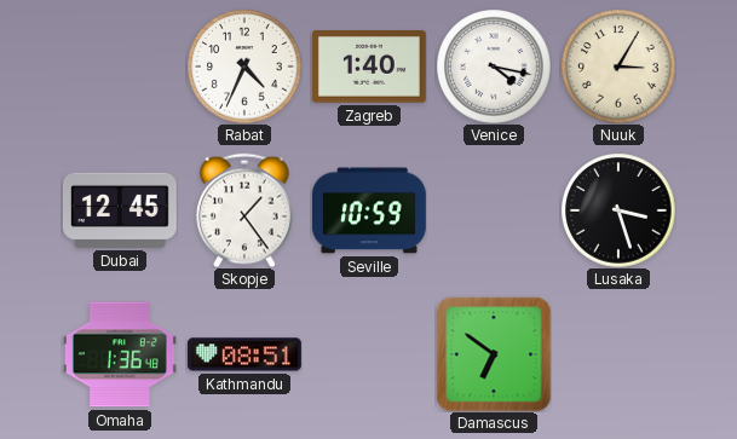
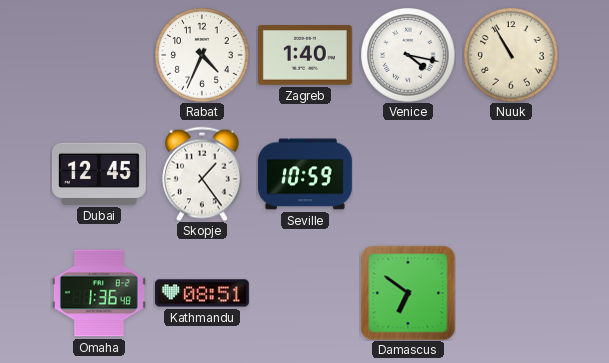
Nuuk: 3:05 -> 10:55
Lusaka: 3:27 -> none
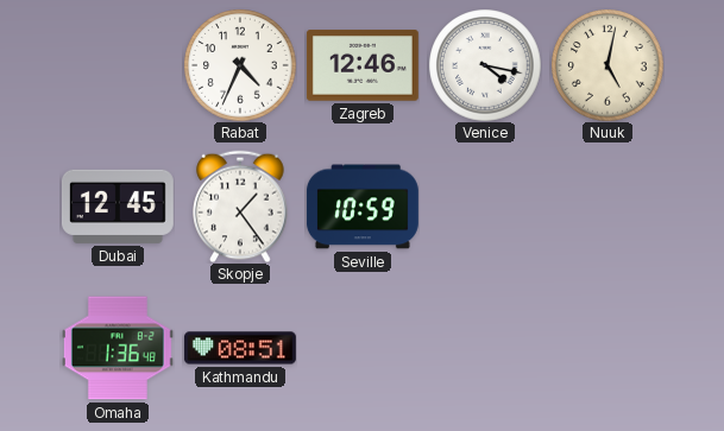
Zagreb: 1:40 -> 12:46
Nuuk: 10:55 -> 5:02
Damascus: 6:51 -> none
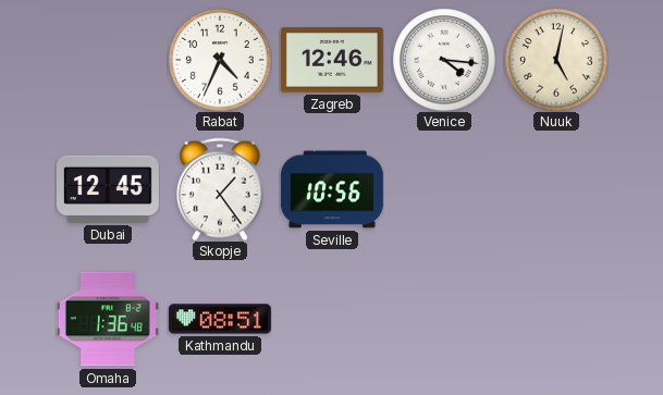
Venice: 4:17 -> 4:16
Seville: 10:59 -> 10:56
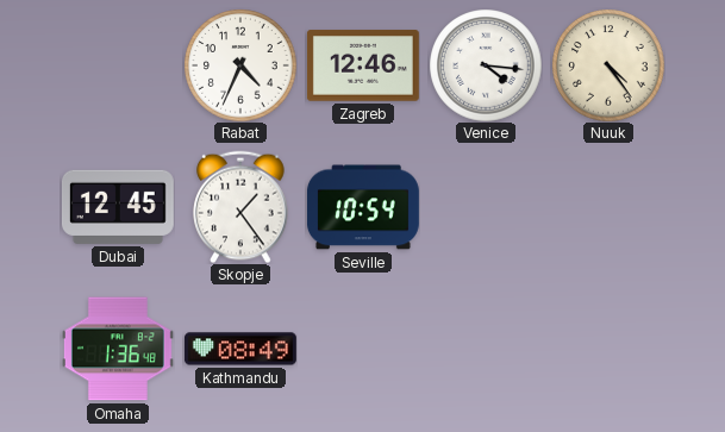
Nuuk: 5:02 -> 4:24
Seville: 10:56 -> 10:54
Kathmandu: 08:51 -> 08:49
